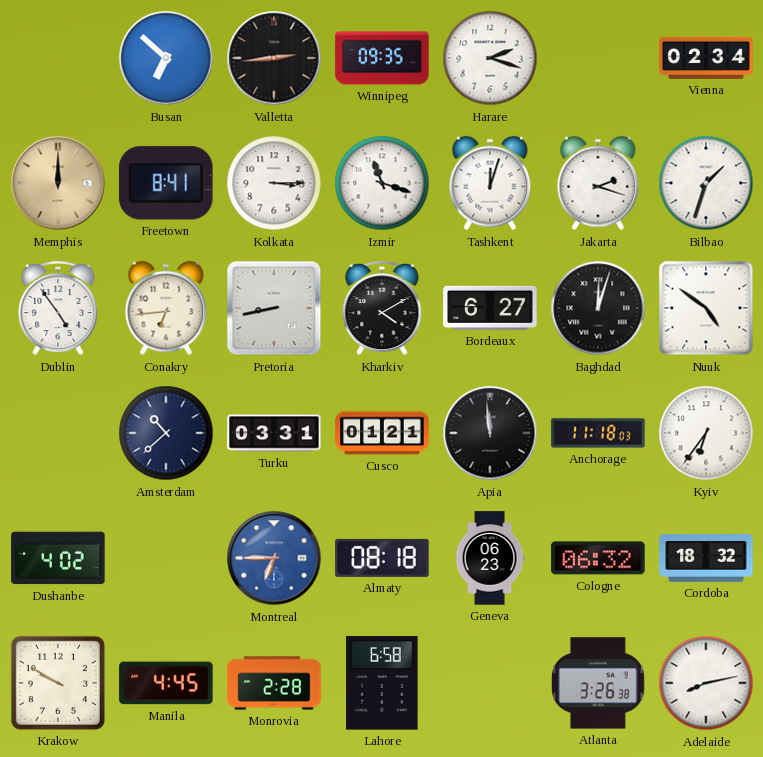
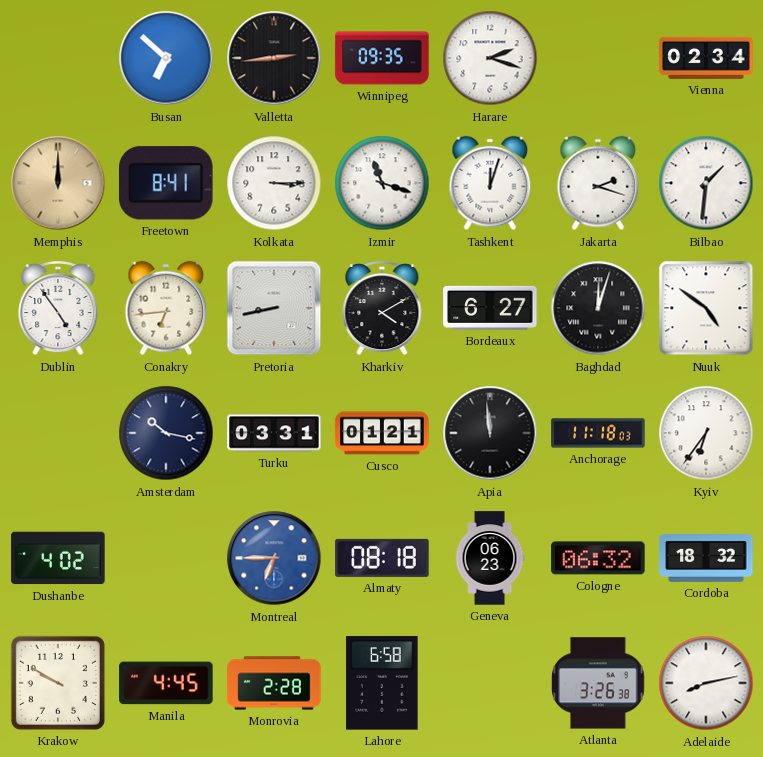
Bilbao: 1:33 -> 1:31
Amsterdam: 10:38 -> 10:17
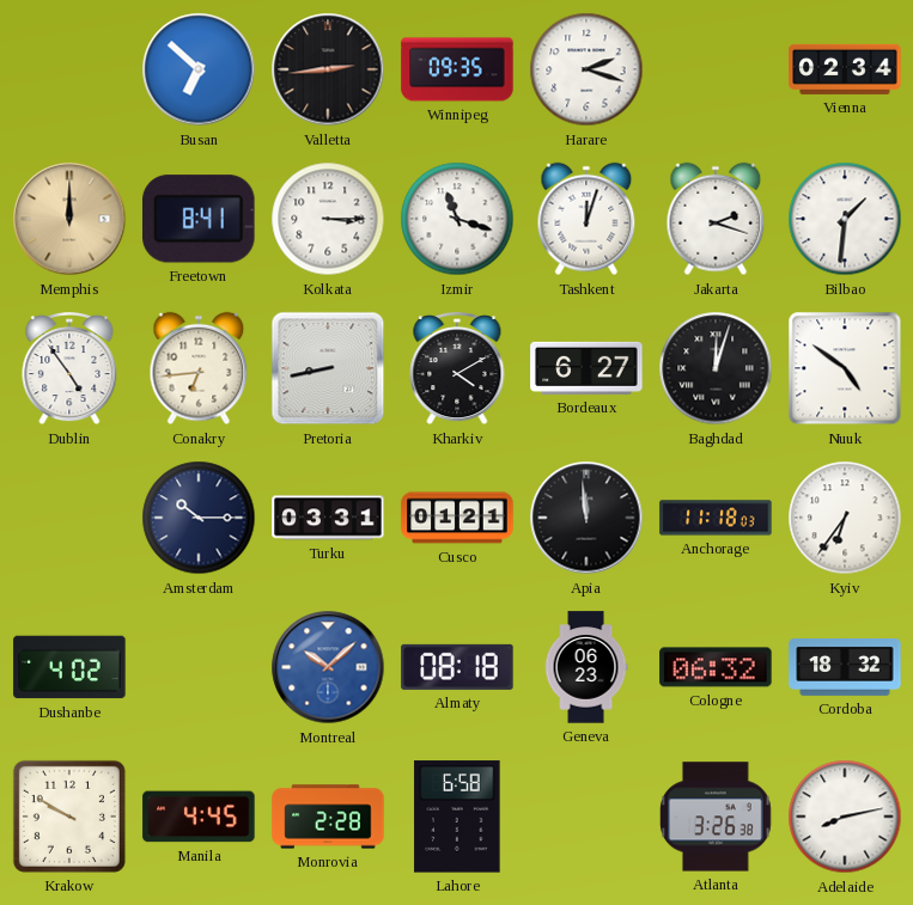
Amsterdam: 10:17 -> 10:15
Montreal: 6:45 -> 10:08
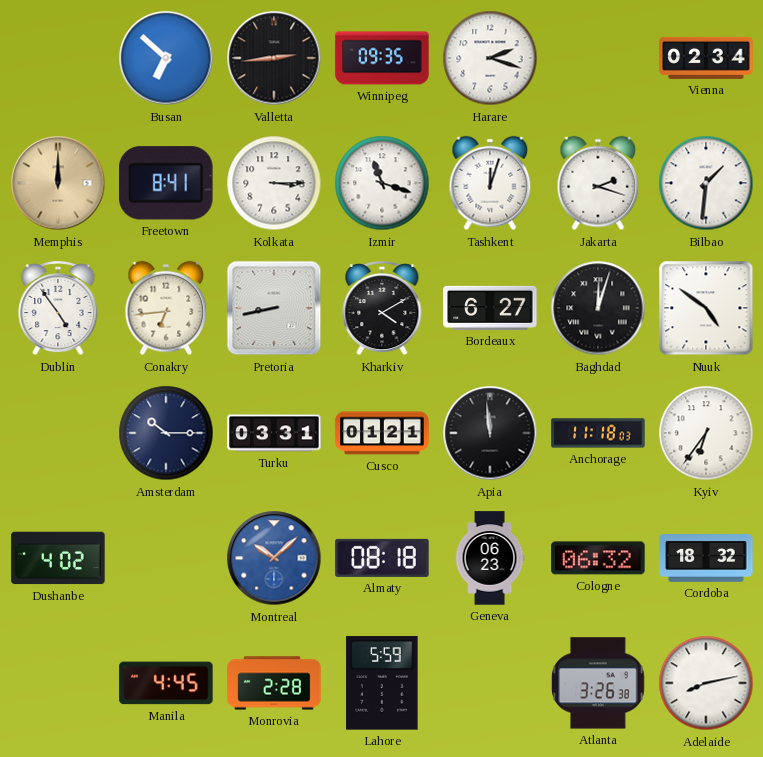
Krakow: 9:50 -> none
Lahore: 6:58 -> 5:59
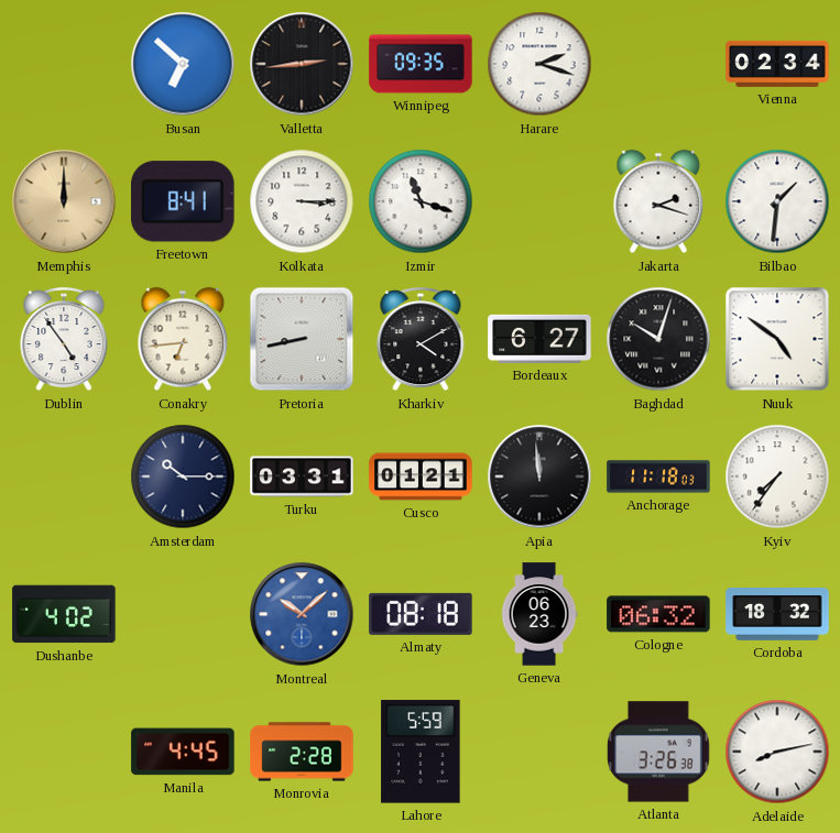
Tashkent: 12:03 -> none
Baghdad: 12:03 -> 10:03
Kyiv: 6:36 -> 7:36
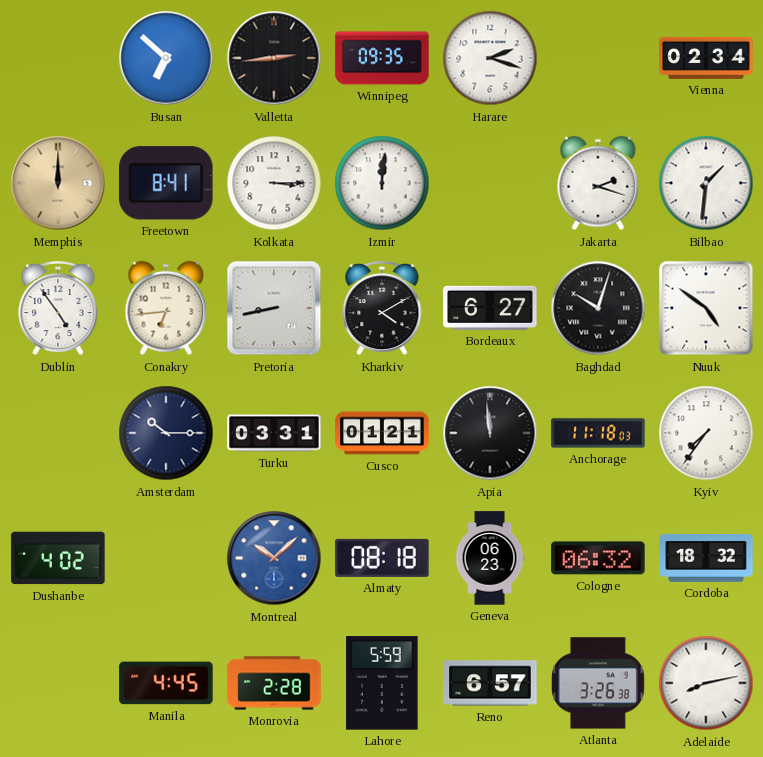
Izmir: 11:18 -> 12:01
Reno: none -> 6:57
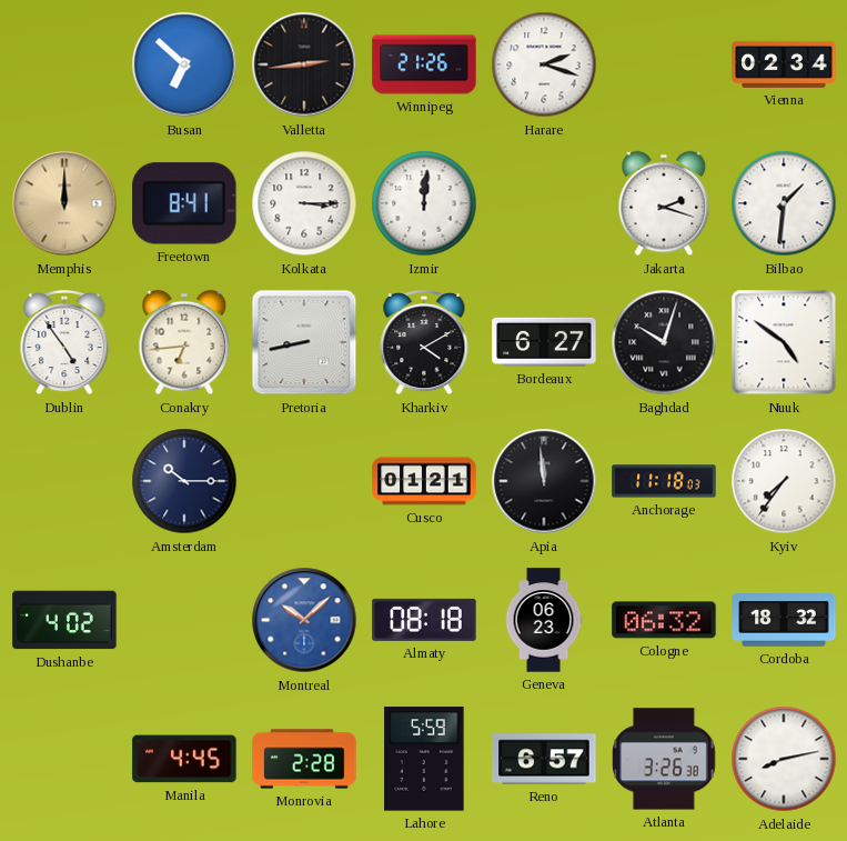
Winnipeg: 09:35 -> 21:26
Turku: 03:31 -> none
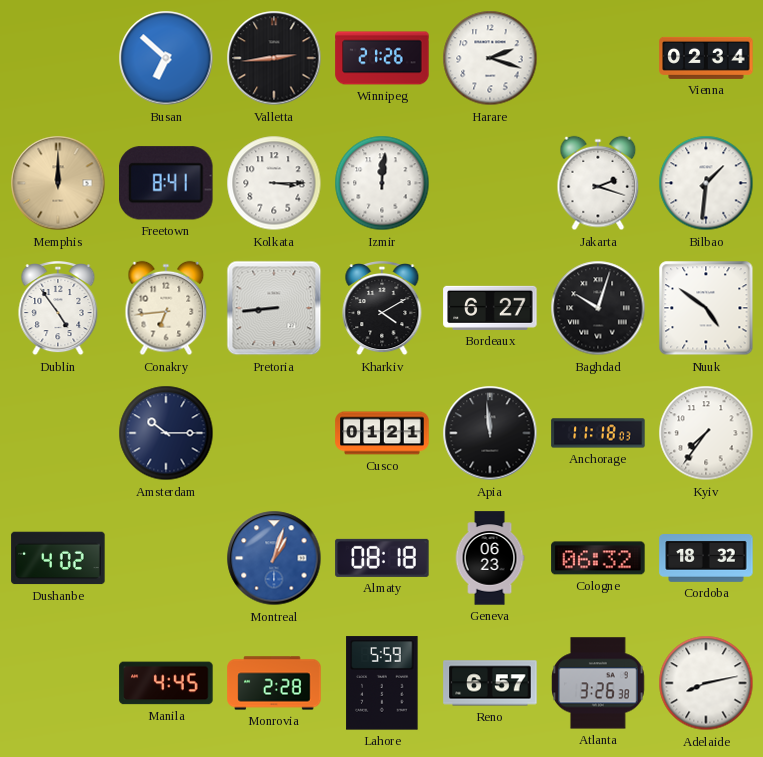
Pretoria: 8:43 -> 8:44
Montreal: 10:08 -> 1:03
